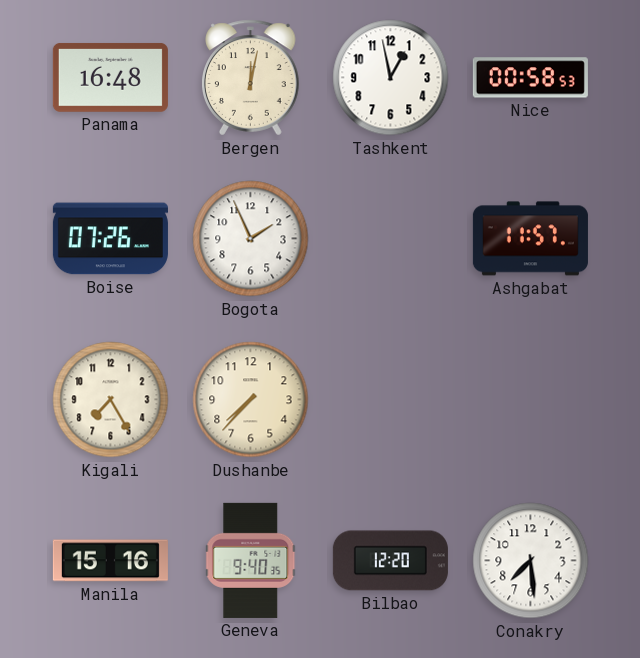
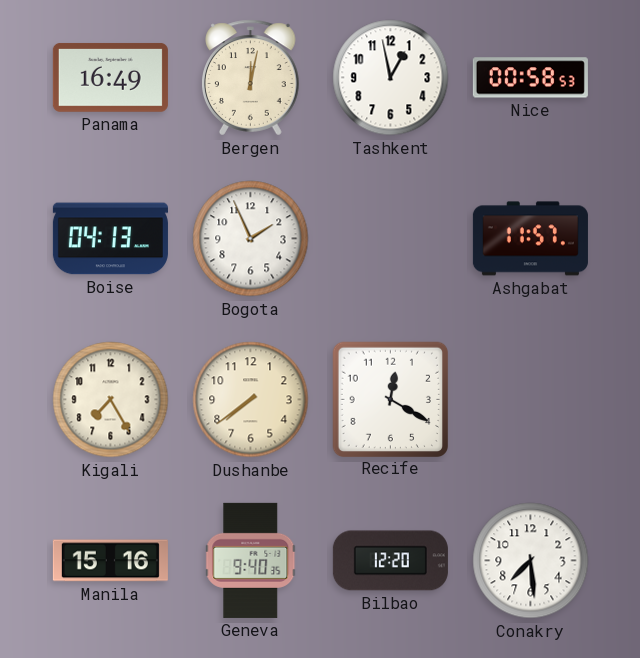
Panama: 16:48 -> 16:49
Boise: 07:26 -> 04:13
Dushanbe: 7:37 -> 7:39
Recife: none -> 12:20
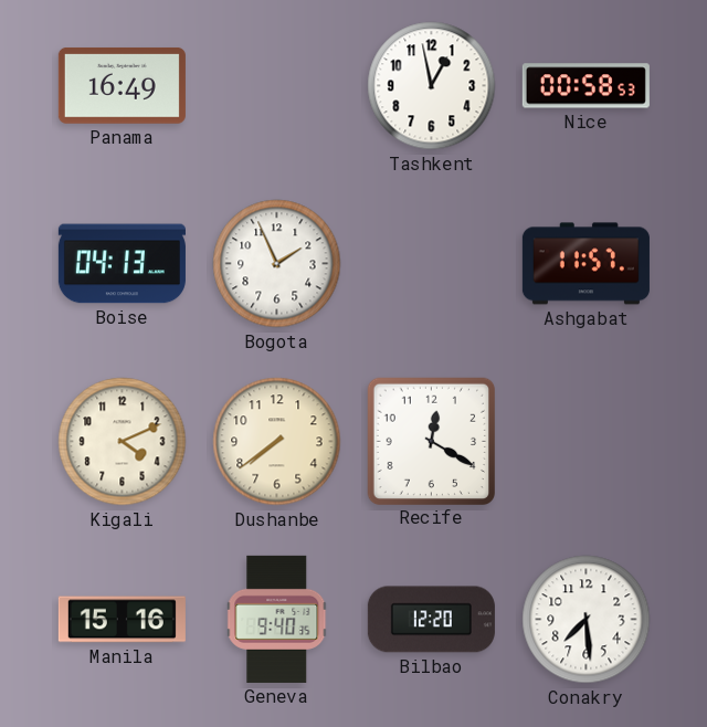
Bergen: 12:02 -> none
Kigali: 7:25 -> 4:11
